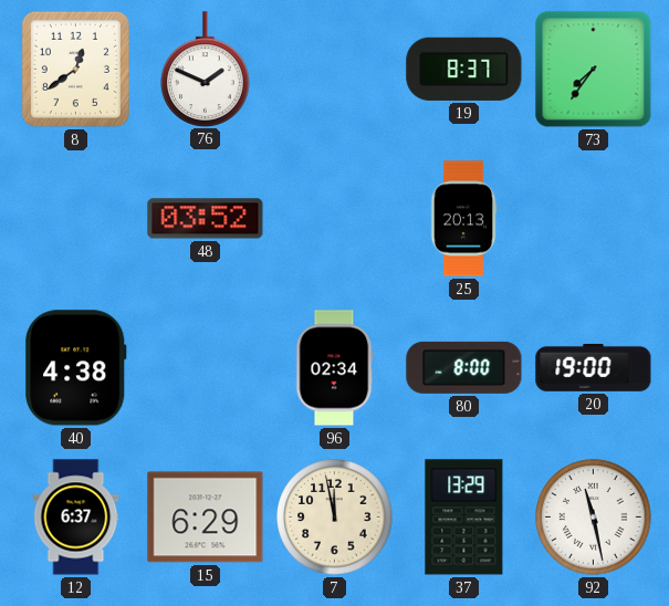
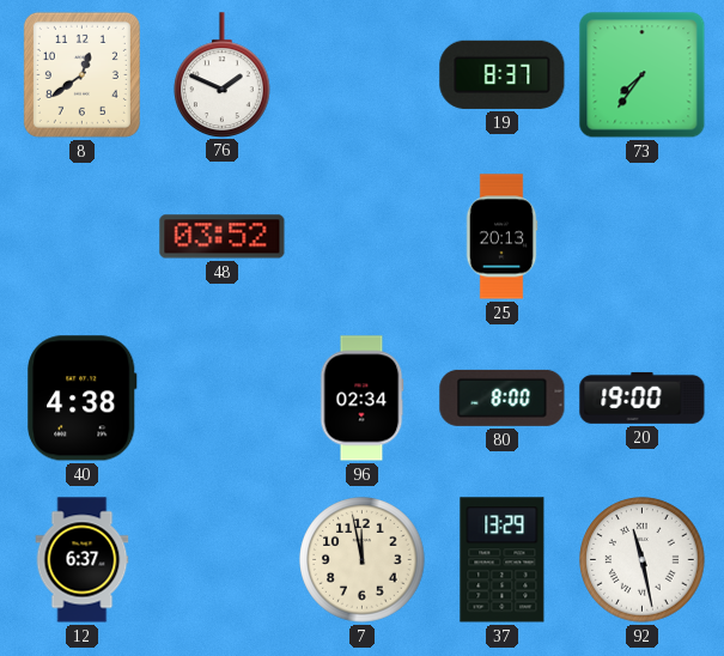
15: 6:29 -> none
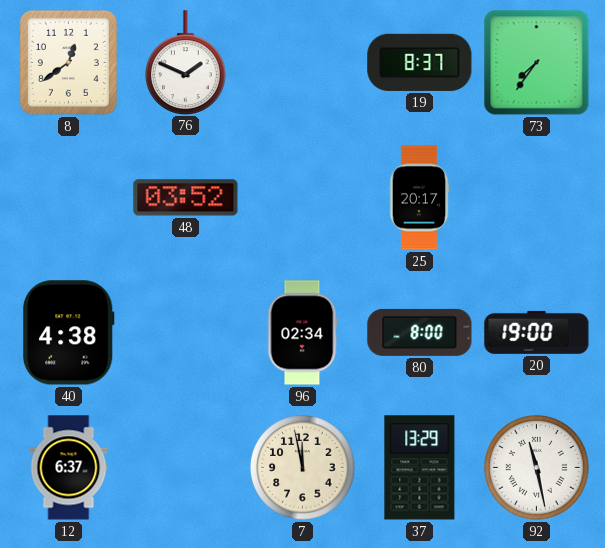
25: 20:13 -> 20:17
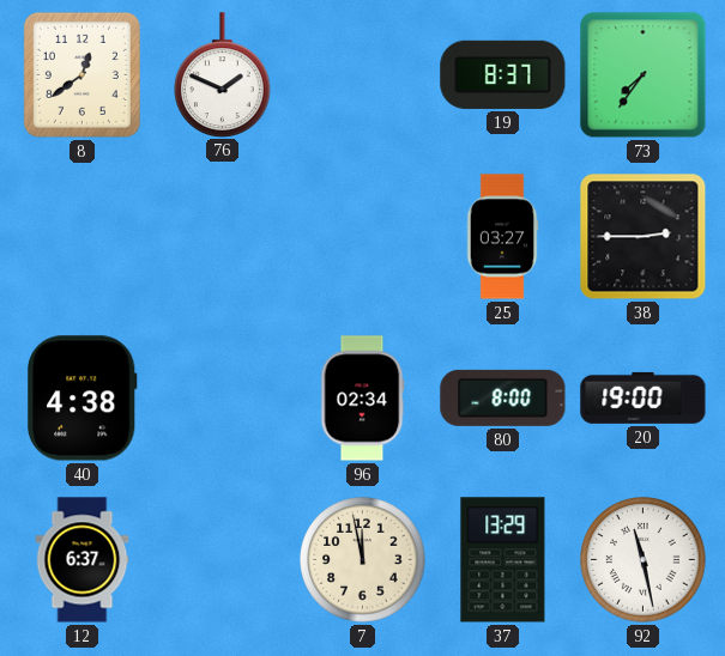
48: 03:52 -> none
25: 20:17 -> 03:27
38: none -> 2:45
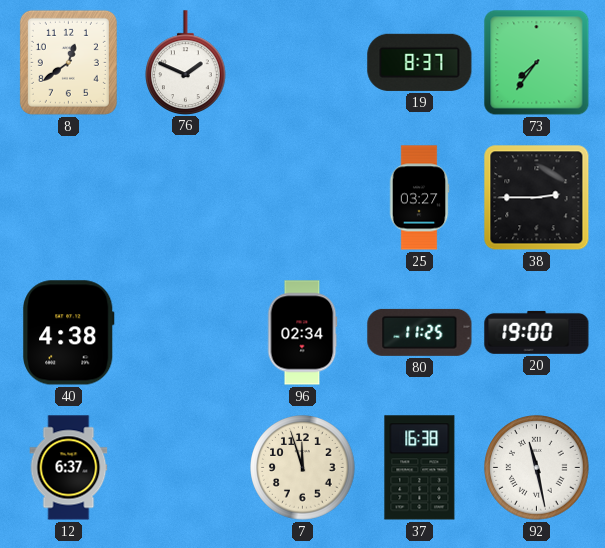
80: 8:00 -> 11:25
7: 11:58 -> 11:57
37: 13:29 -> 16:38
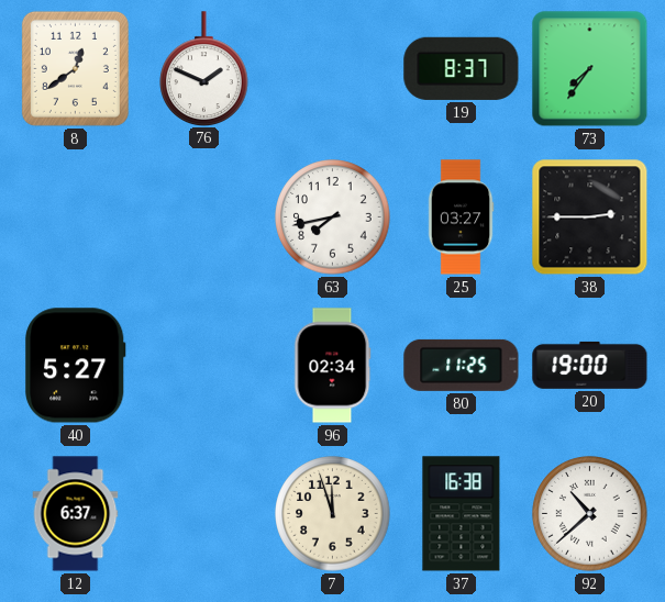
63: none -> 7:43
40: 4:38 -> 5:27
92: 11:28 -> 10:38
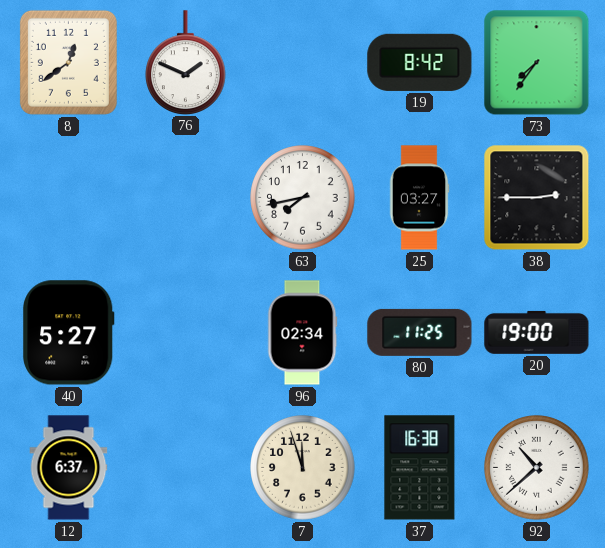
19: 8:37 -> 8:42
